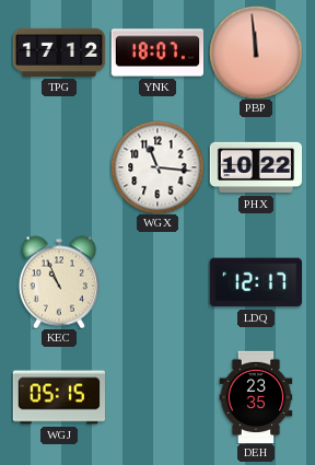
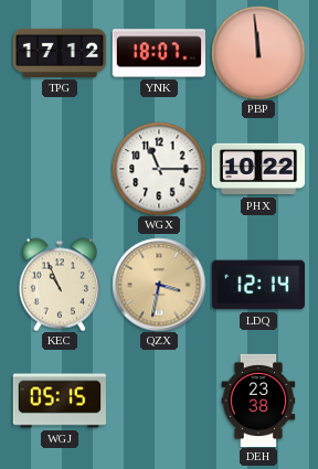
WGX: 11:16 -> 11:15
QZX: none -> 3:32
LDQ: 12:17 -> 12:14
DEH: 23:35 -> 23:38
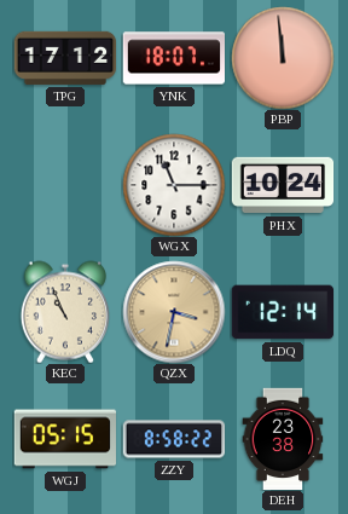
PHX: 10:22 -> 10:24
ZZY: none -> 8:58
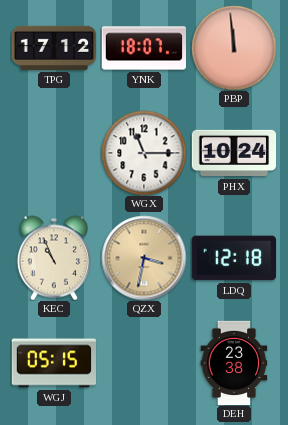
LDQ: 12:14 -> 12:18
ZZY: 8:58 -> none
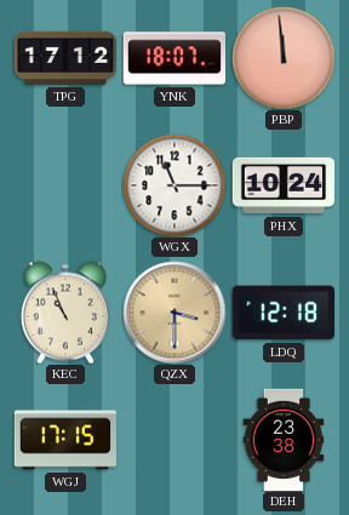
QZX: 3:32 -> 3:30
WGJ: 05:15 -> 17:15
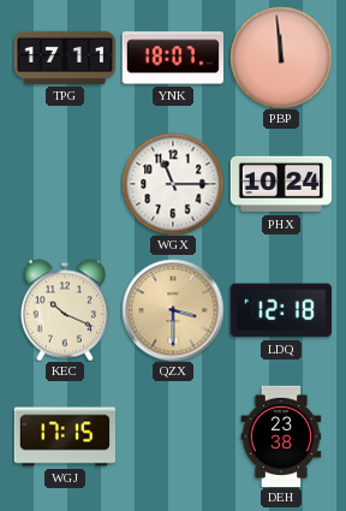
TPG: 17:12 -> 17:11
KEC: 10:56 -> 10:19
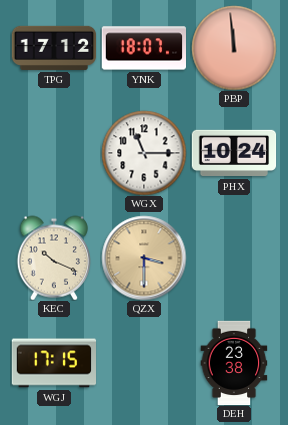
TPG: 17:11 -> 17:12
LDQ: 12:18 -> none
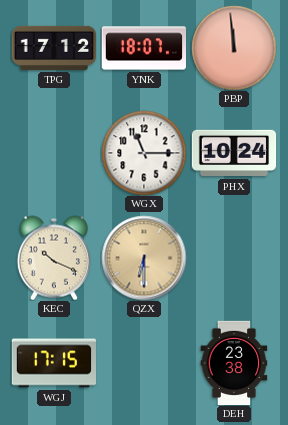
QZX: 3:30 -> 6:30
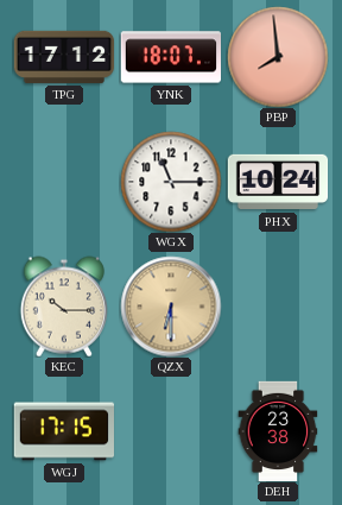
PBP: 11:59 -> 7:59
KEC: 10:19 -> 10:15
